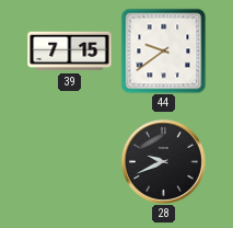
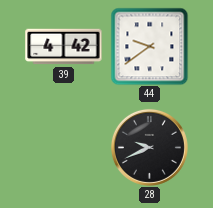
39: 7:15 -> 4:42
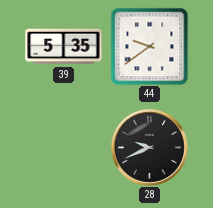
39: 4:42 -> 5:35
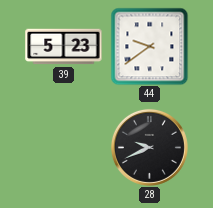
39: 5:35 -> 5:23
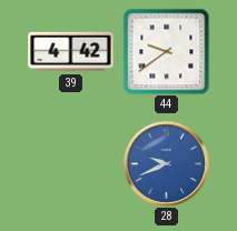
39: 5:23 -> 4:42
28 dial: black -> blue
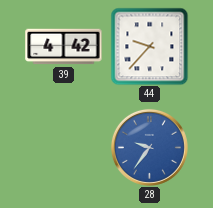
44: 9:39 -> 9:37
28: 9:41 -> 9:36
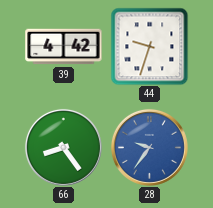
44: 9:37 -> 9:33
66: none -> 8:24
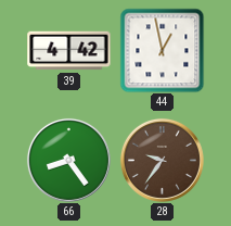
44: 9:33 -> 12:58
28 dial: blue -> brown
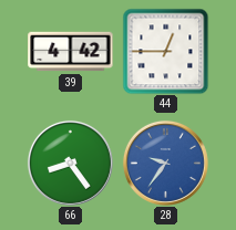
44: 12:58 -> 12:45
28 dial: brown -> blue
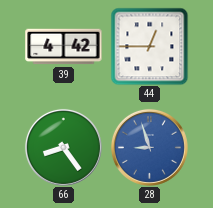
28: 9:36 -> 8:57
